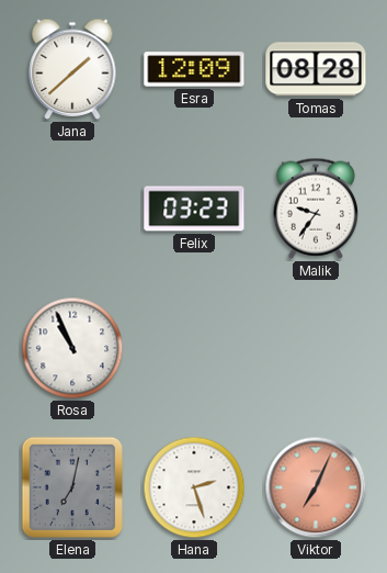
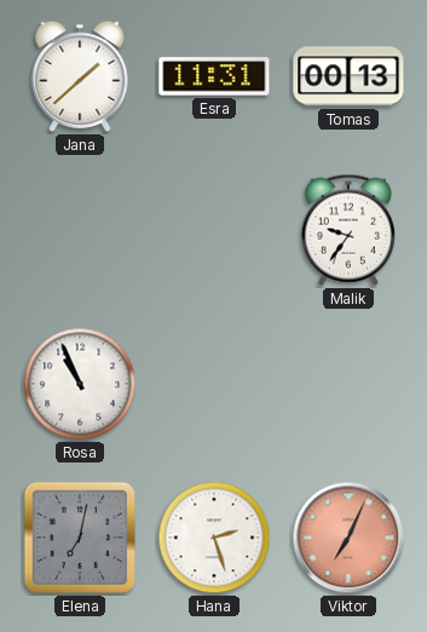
Esra: 12:09 -> 11:31
Tomas: 08:28 -> 00:13
Felix: 03:23 -> none
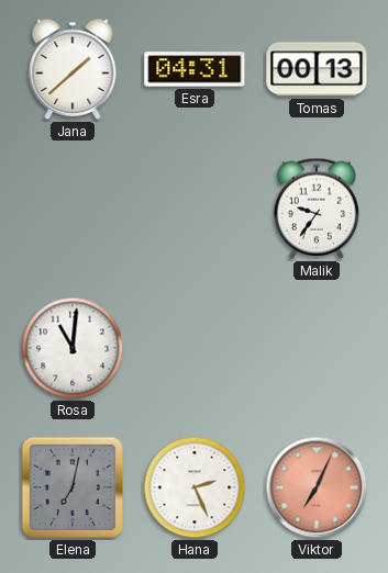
Esra: 11:31 -> 04:31
Rosa: 10:56 -> 11:01
Hana: 2:27 -> 2:26
